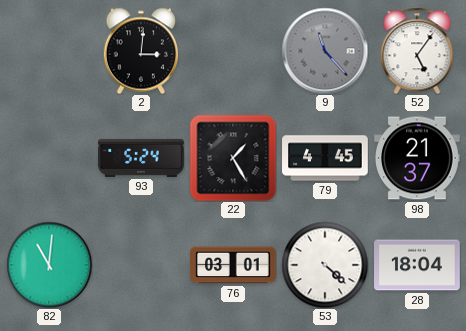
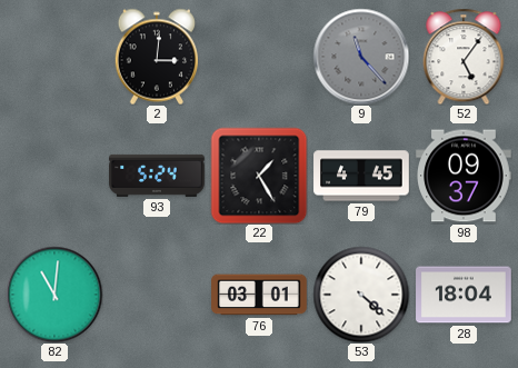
98: 21:37 -> 09:37
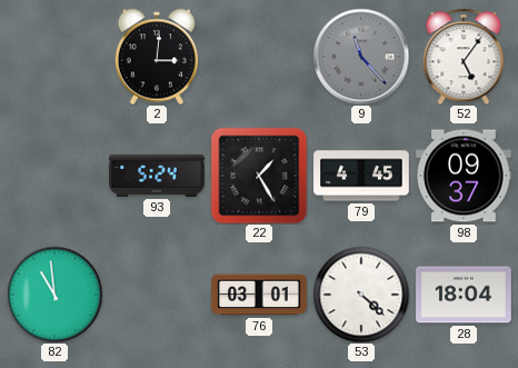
82: 11:01 -> 10:59
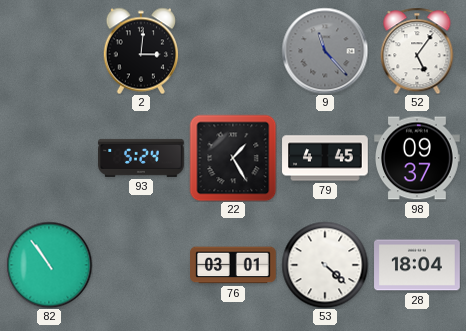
82: 10:59 -> 10:54
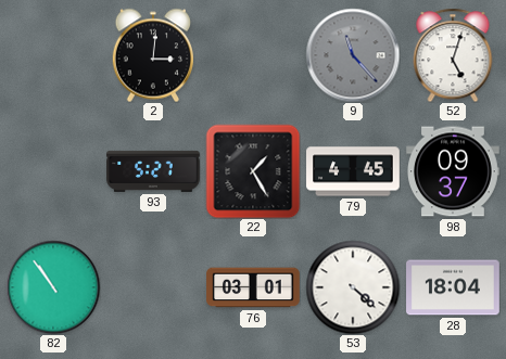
52: 5:06 -> 5:03
93: 5:24 -> 5:27
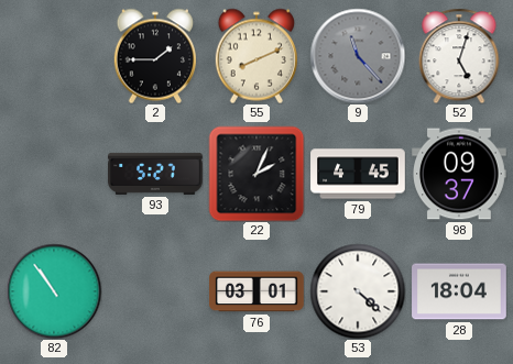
2: 3:01 -> 1:45
55: none -> 8:11
22: 1:25 -> 2:04
